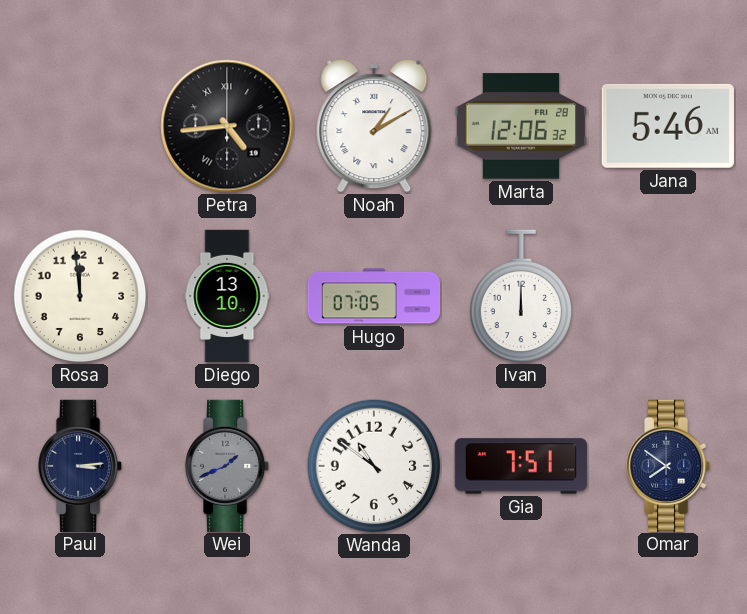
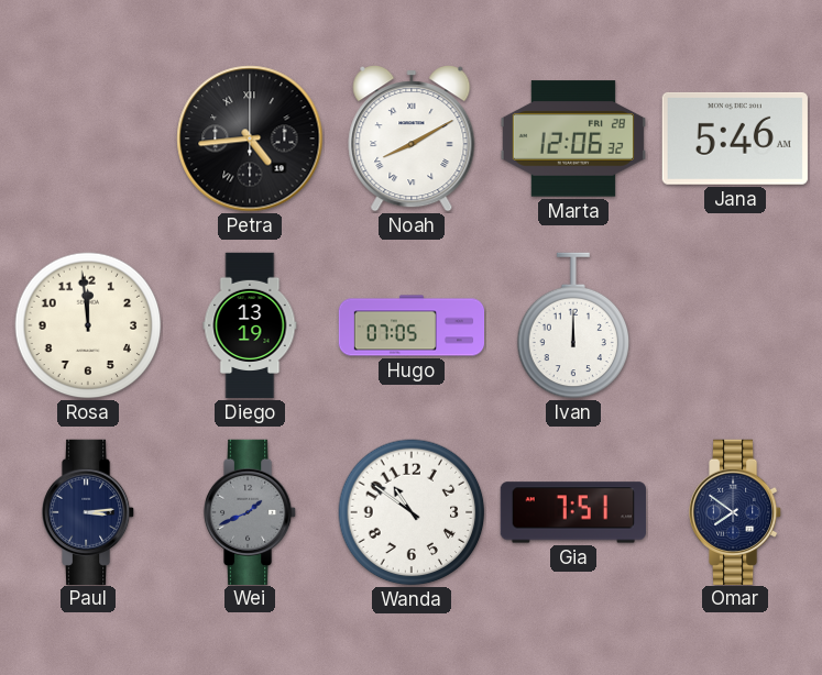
Noah: 1:10 -> 8:10
Diego: 13:10 -> 13:19
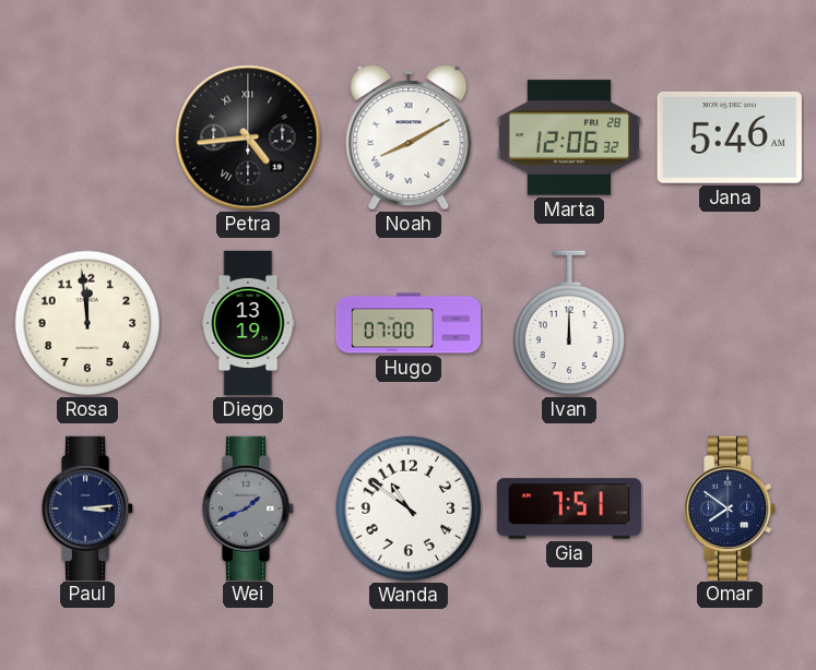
Hugo: 07:05 -> 07:00
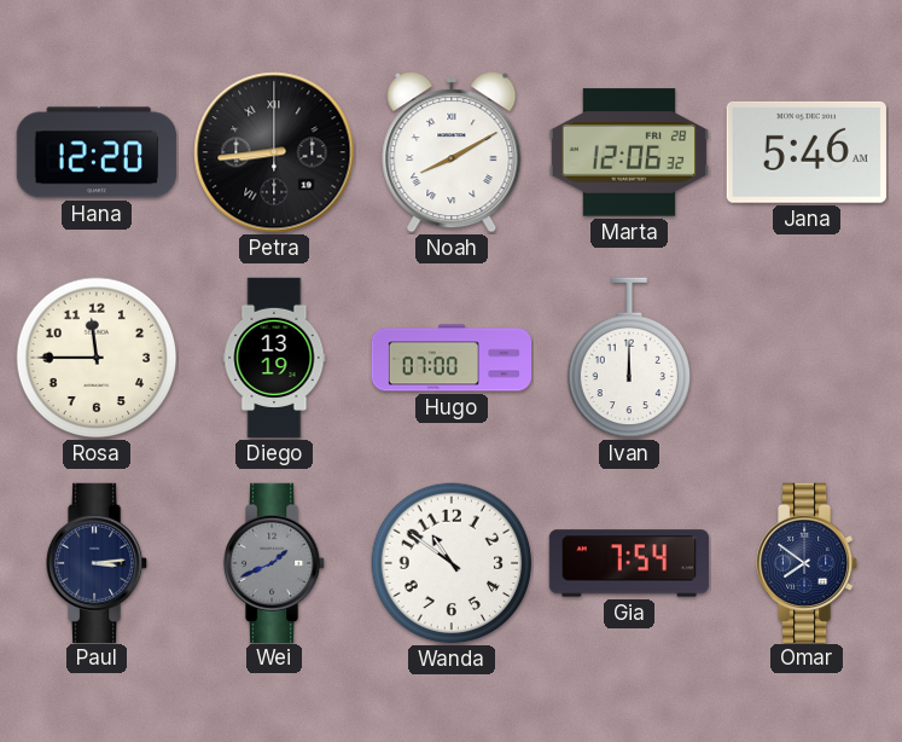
Hana: none -> 12:20
Petra: 4:44 -> 8:44
Rosa: 11:59 -> 11:45
Gia: 7:51 -> 7:54
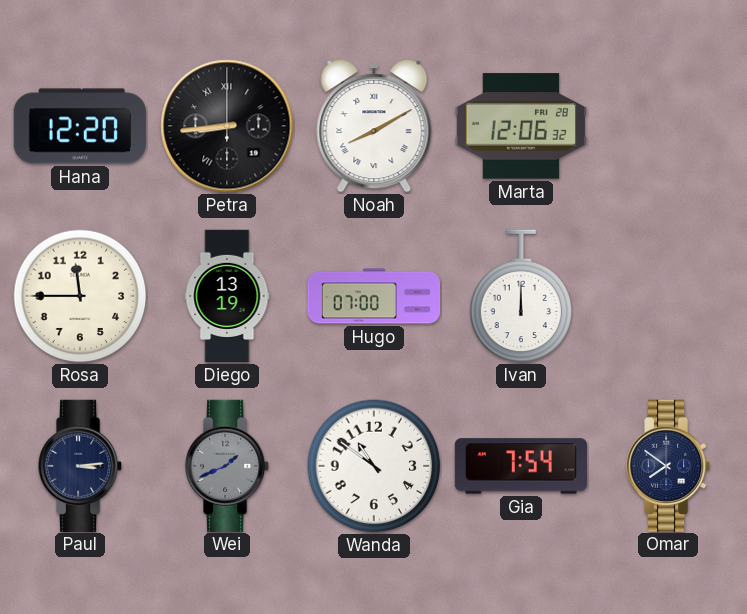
Jana: 5:46 -> none
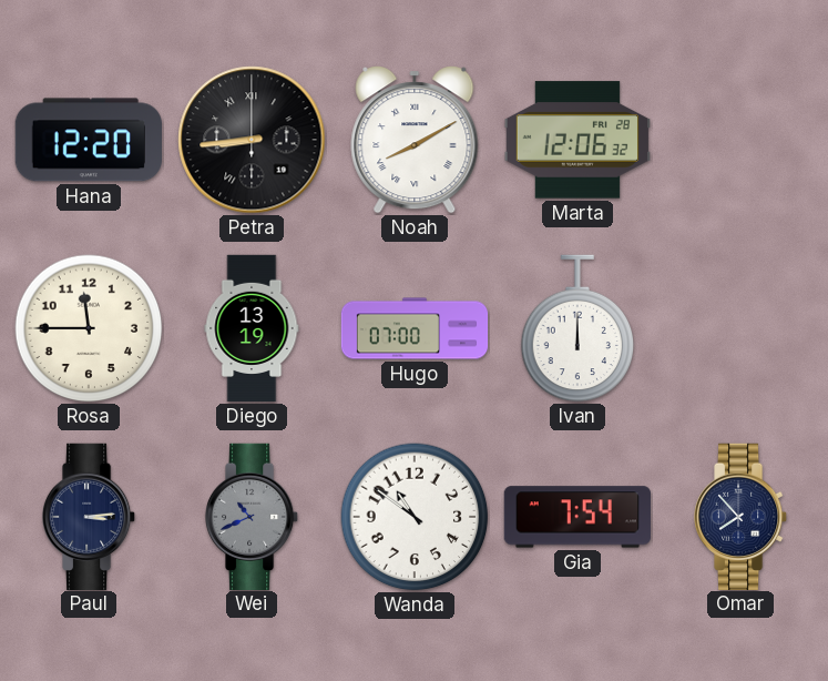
Wei: 1:41 -> 10:41
Omar: 7:51 -> 7:53
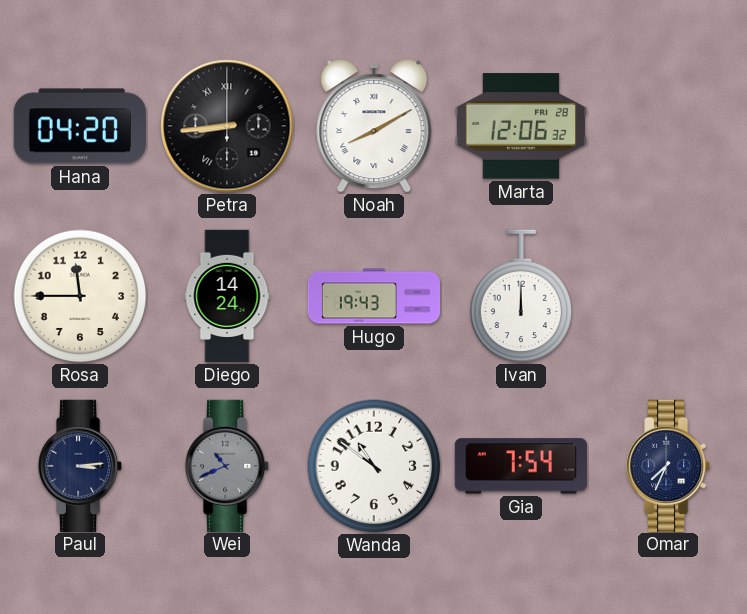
Hana: 12:20 -> 04:20
Diego: 13:19 -> 14:24
Hugo: 07:00 -> 19:43
Omar: 7:53 -> 7:34
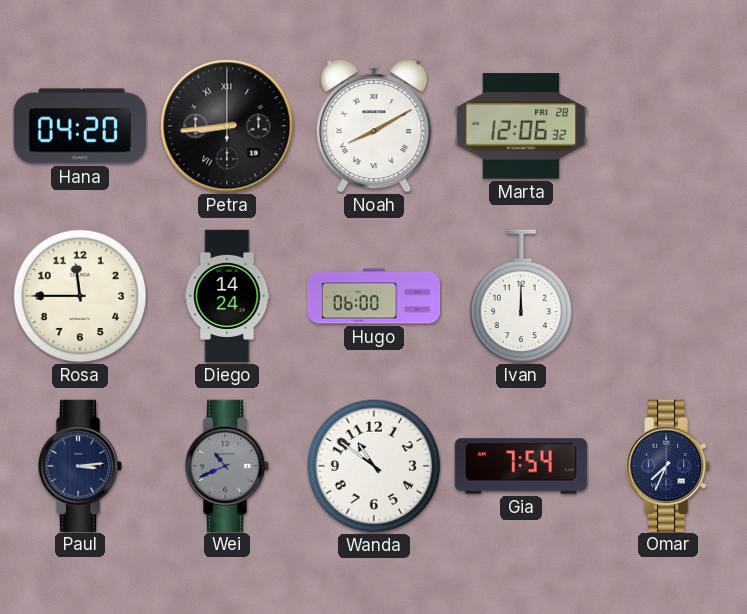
Hugo: 19:43 -> 06:00
